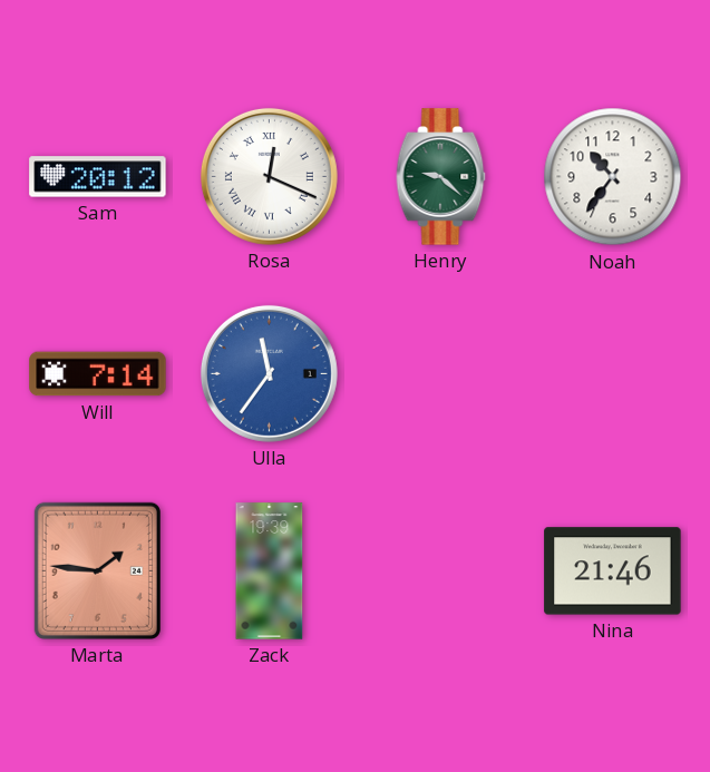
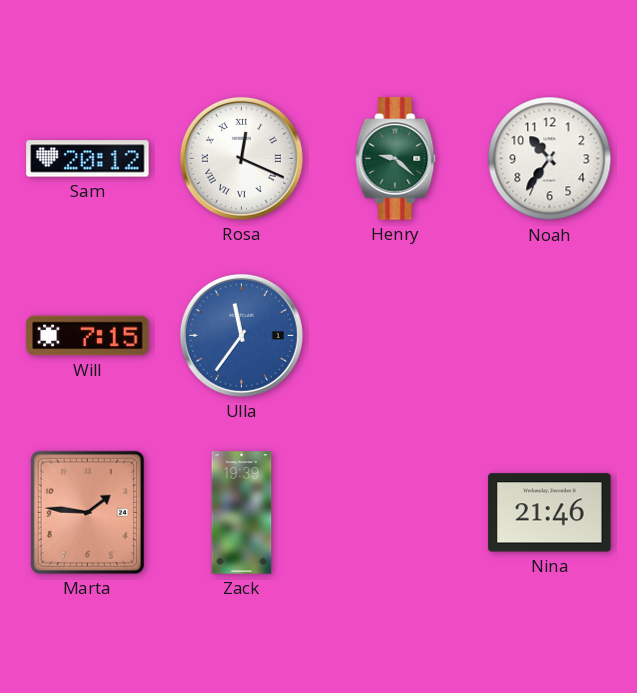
Will: 7:14 -> 7:15
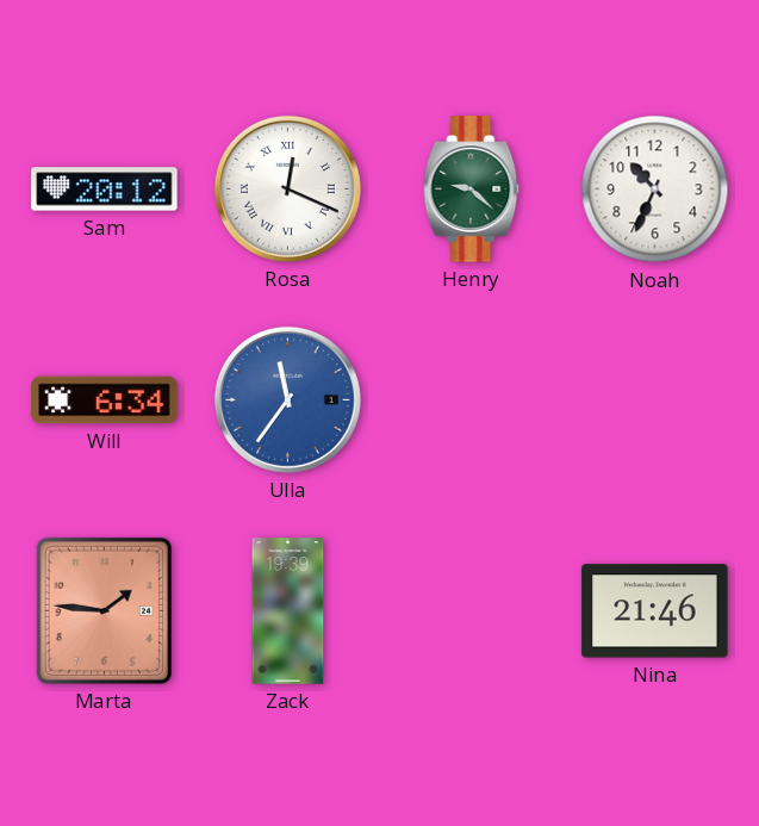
Noah: 10:36 -> 10:34
Will: 7:15 -> 6:34
